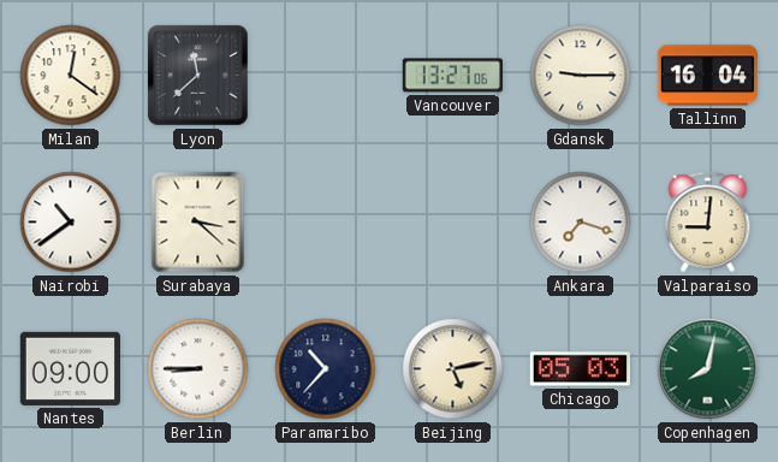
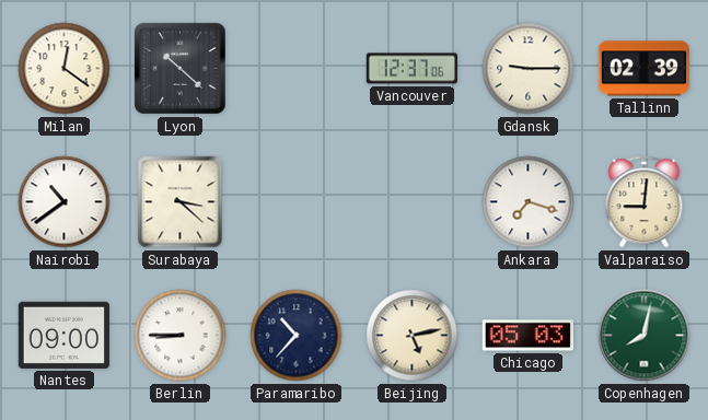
Lyon: 11:38 -> 10:22
Vancouver: 13:27 -> 12:37
Tallinn: 16:04 -> 02:39
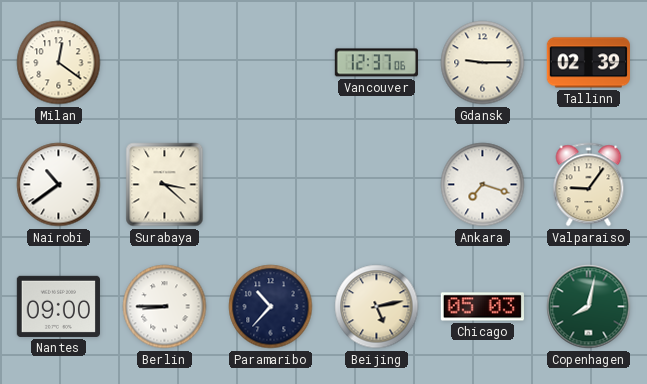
Lyon: 10:22 -> none
Valparaiso: 9:01 -> 9:06
